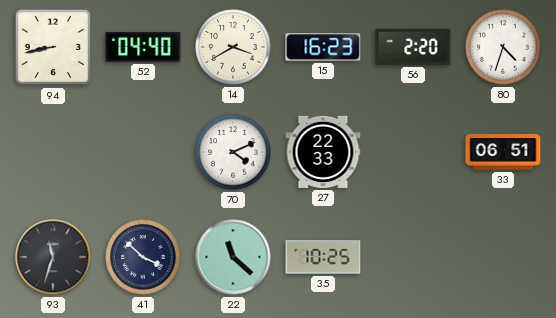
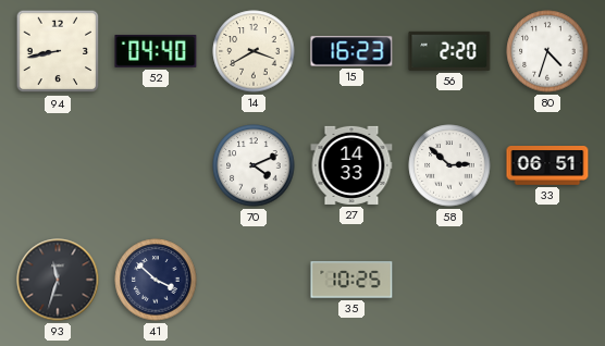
27: 22:33 -> 14:33
58: none -> 2:52
22: 11:22 -> none
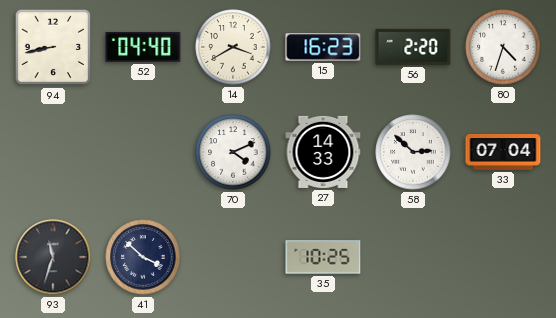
33: 06:51 -> 07:04
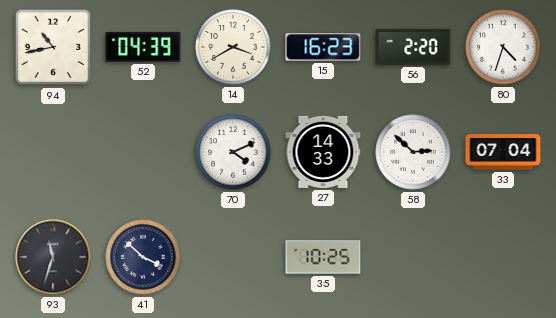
94: 8:43 -> 10:43
52: 04:40 -> 04:39
